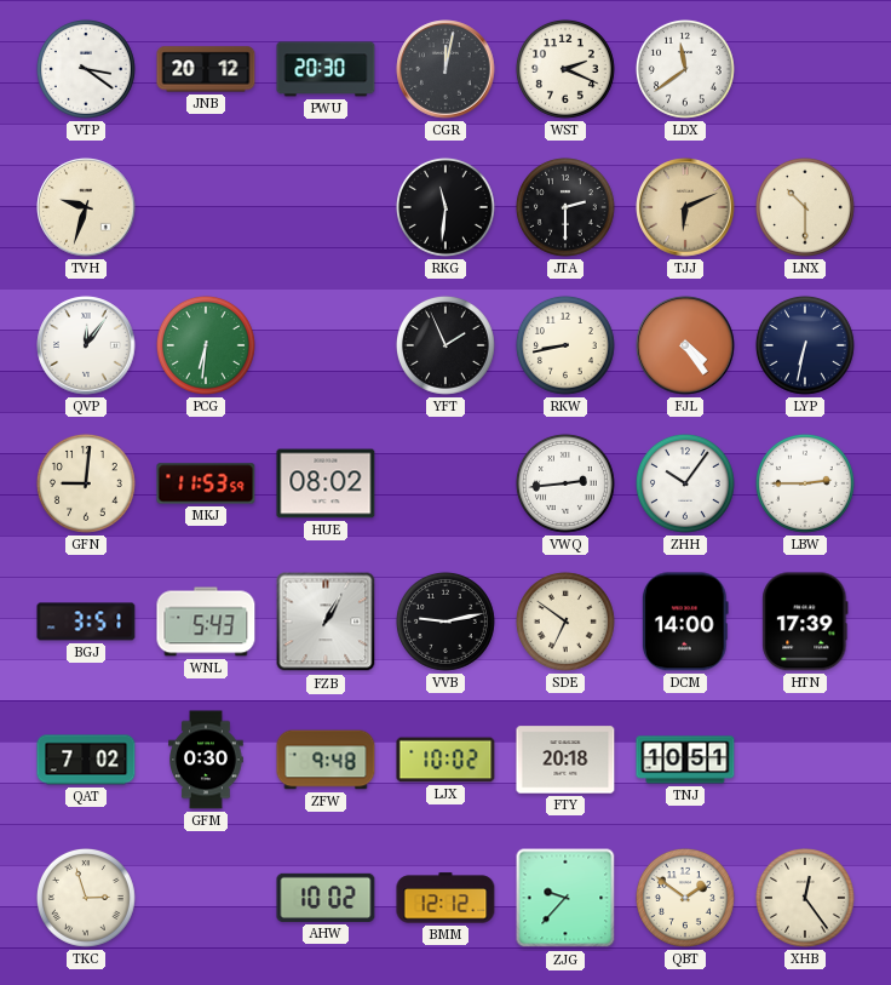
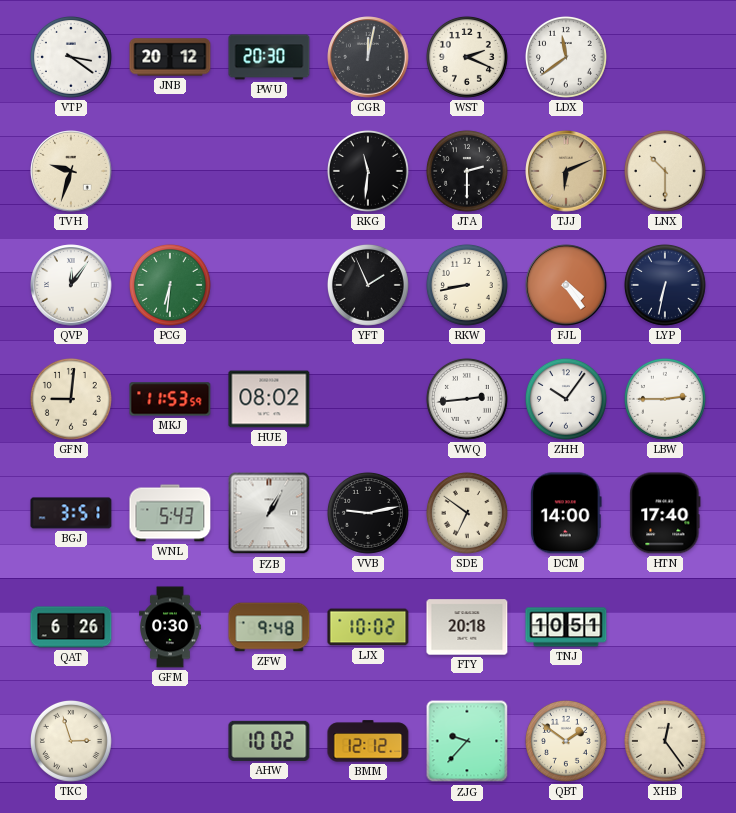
HTN: 17:39 -> 17:40
QAT: 7:02 -> 6:26
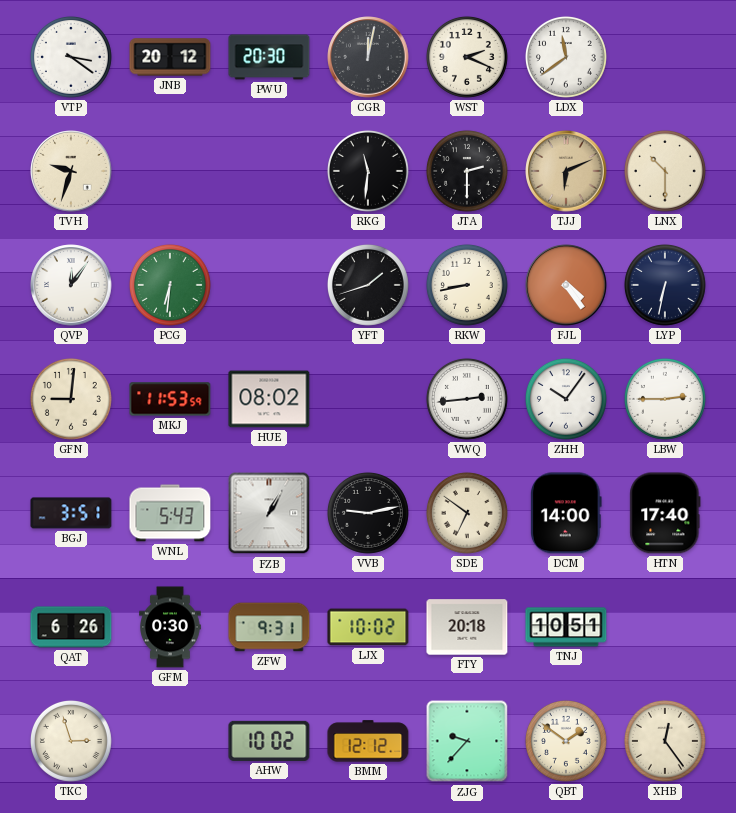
YFT: 1:56 -> 1:42
ZFW: 9:48 -> 9:31
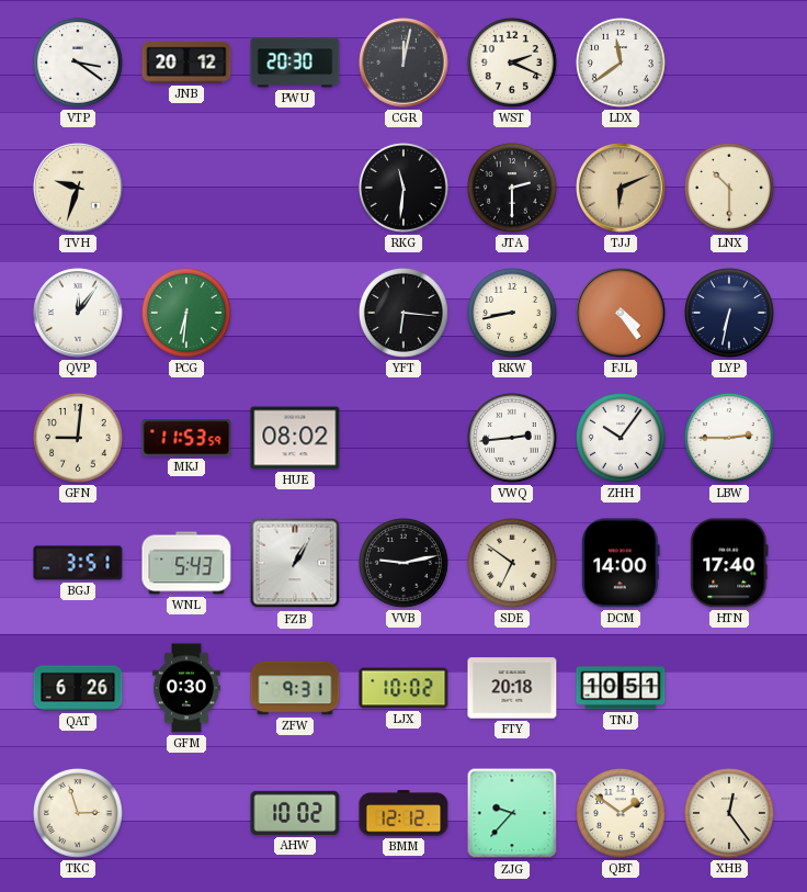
YFT: 1:42 -> 6:16
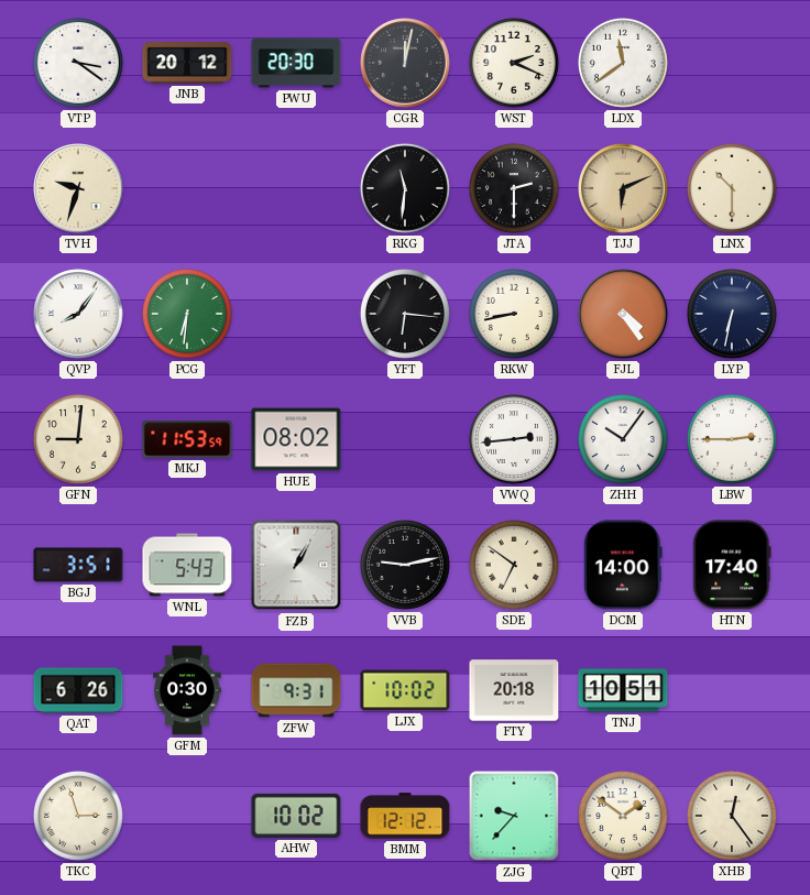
QVP: 12:06 -> 8:06
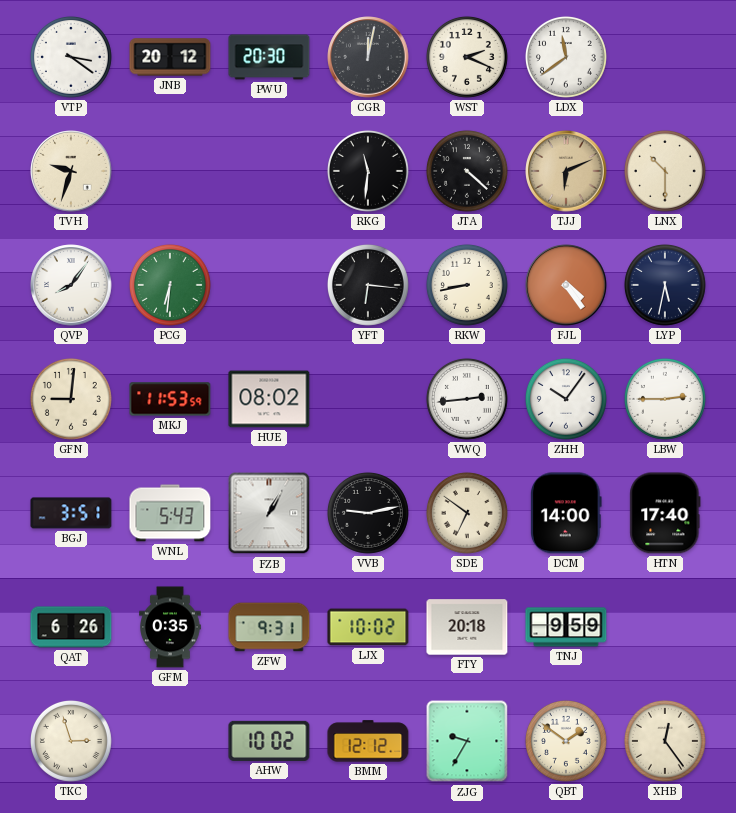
JTA: 2:30 -> 4:22
LYP: 6:32 -> 5:32
GFM: 0:30 -> 0:35
TNJ: 10:51 -> 9:59
ZJG: 9:37 -> 9:35
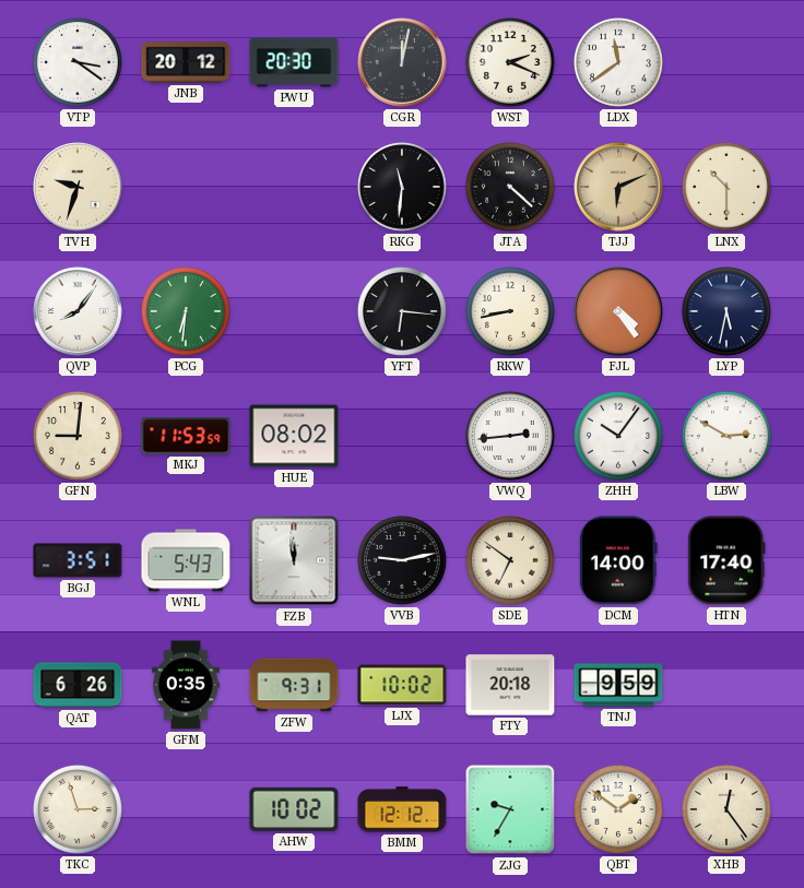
LBW: 2:45 -> 2:50
FZB: 1:05 -> 11:59
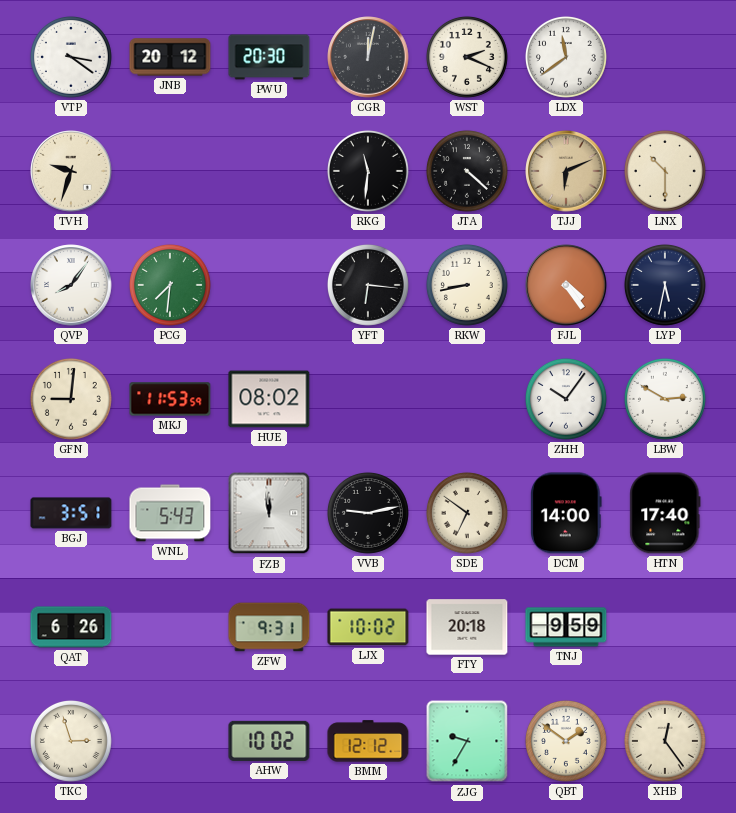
PCG: 6:31 -> 7:31
VWQ: 2:44 -> none
GFM: 0:35 -> none
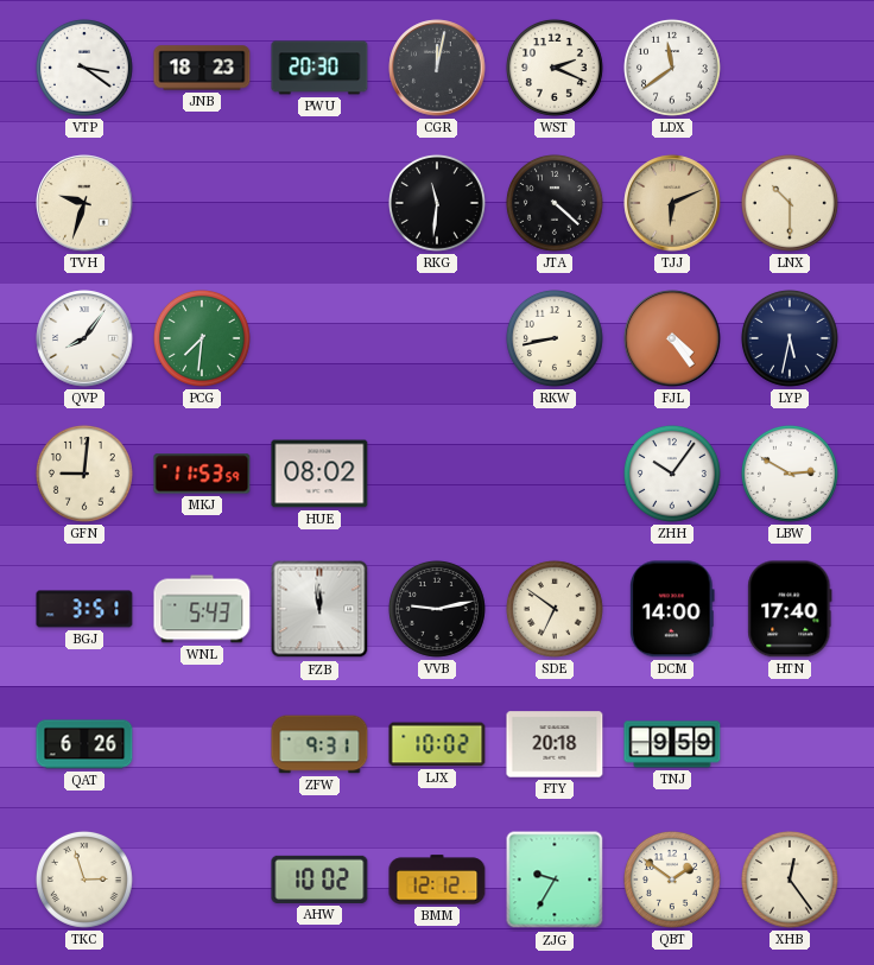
JNB: 20:12 -> 18:23
YFT: 6:16 -> none
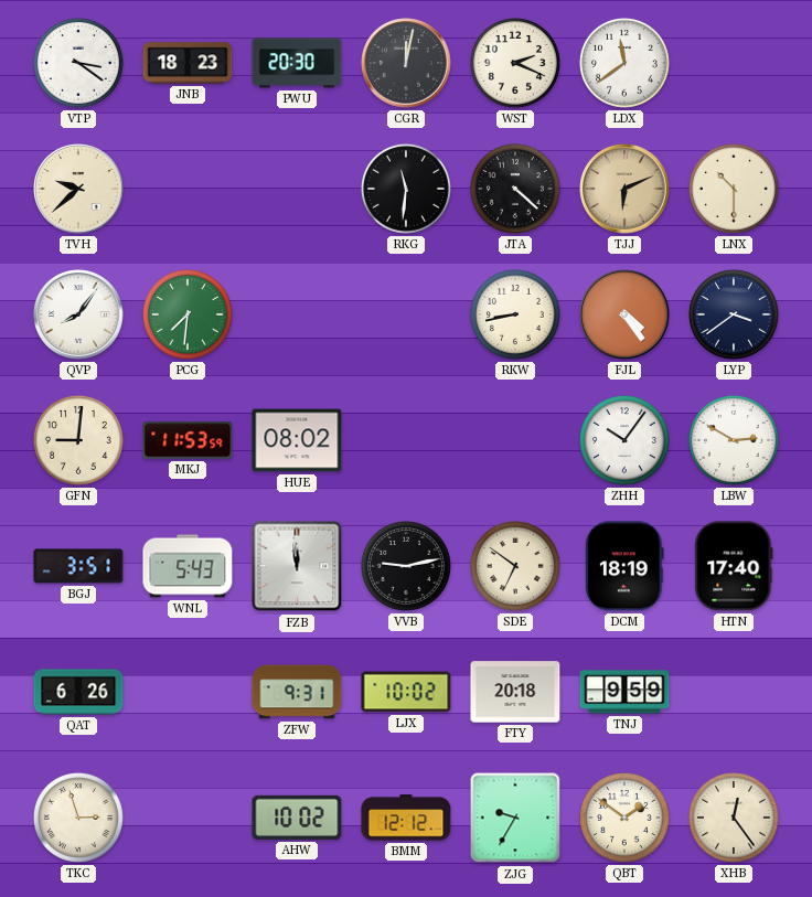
TVH: 9:33 -> 9:38
LYP: 5:32 -> 3:39
DCM: 14:00 -> 18:19
